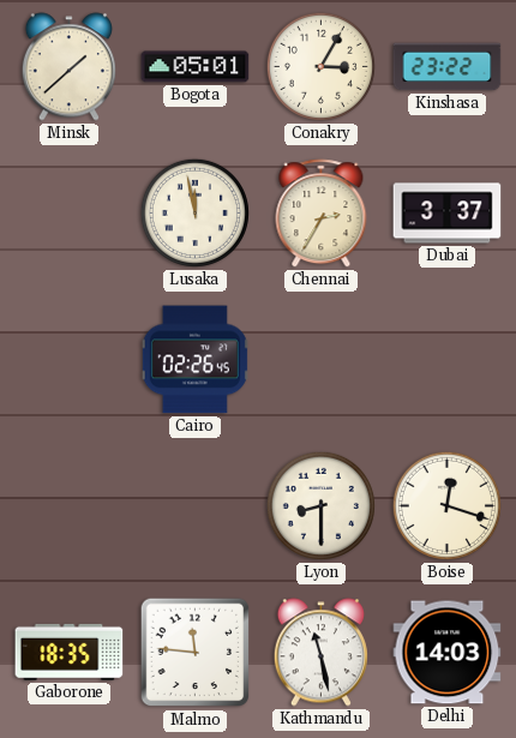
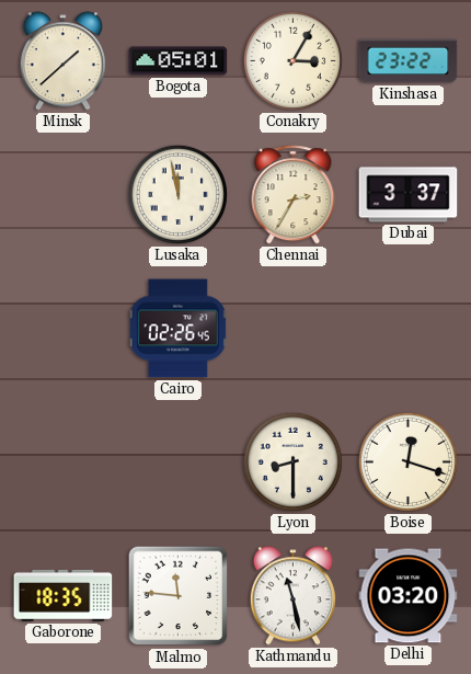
Delhi: 14:03 -> 03:20
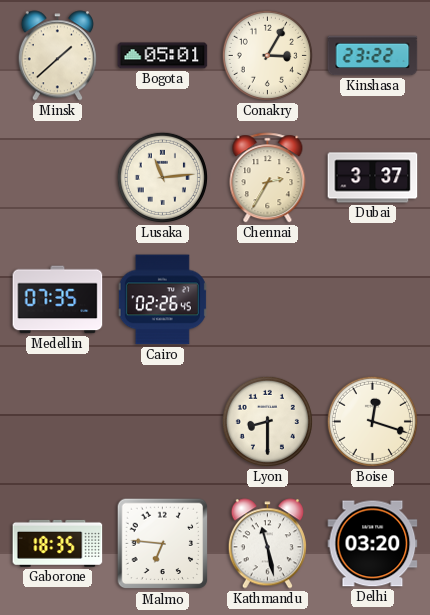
Lusaka: 11:58 -> 11:14
Medellin: none -> 07:35
Malmo: 11:46 -> 6:46
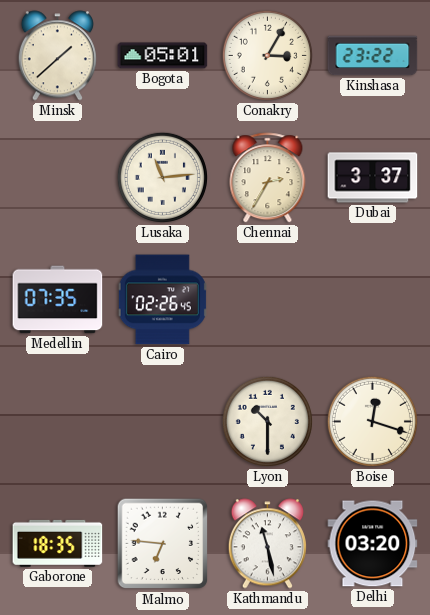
Lyon: 8:30 -> 10:30
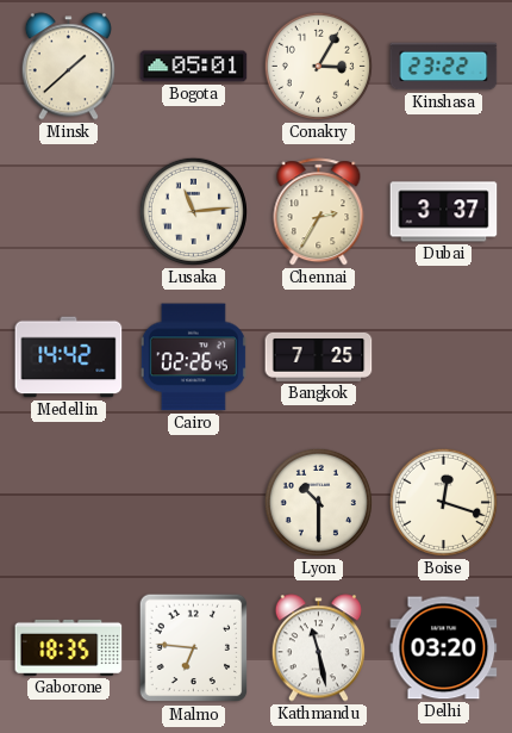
Medellin: 07:35 -> 14:42
Bangkok: none -> 7:25
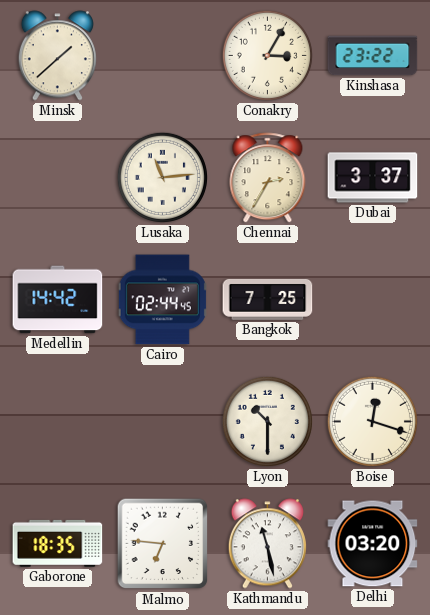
Bogota: 05:01 -> none
Cairo: 02:26 -> 02:44
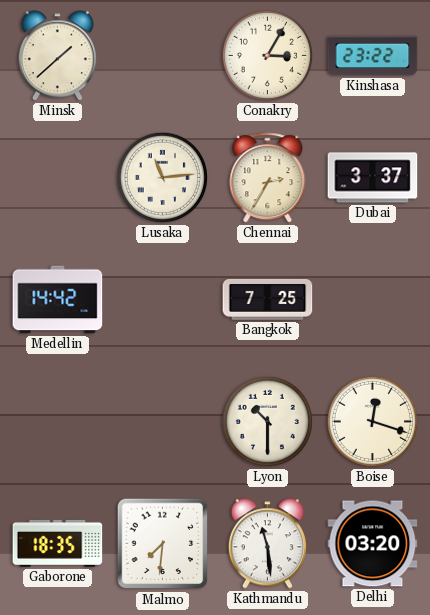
Cairo: 02:44 -> none
Malmo: 6:46 -> 7:31
Kathmandu: 11:28 -> 11:29
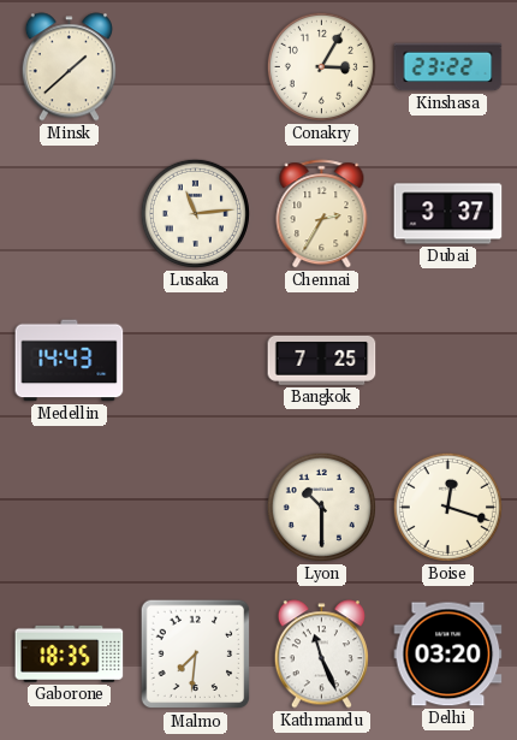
Medellin: 14:42 -> 14:43
Kathmandu: 11:29 -> 11:26
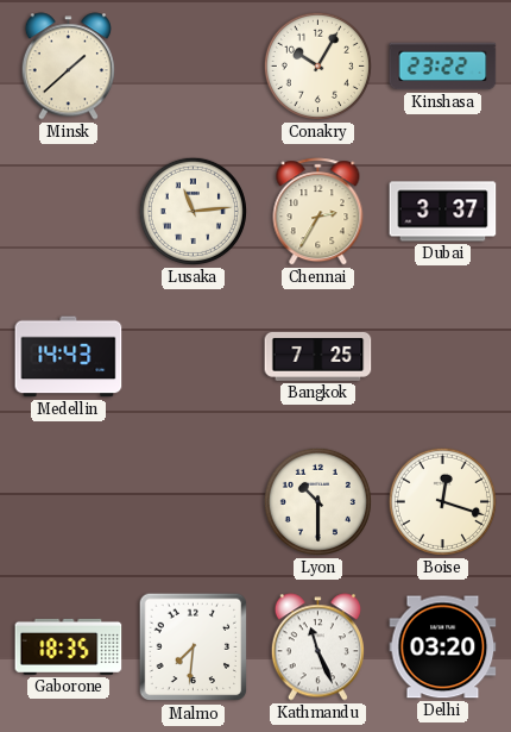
Conakry: 3:05 -> 10:05
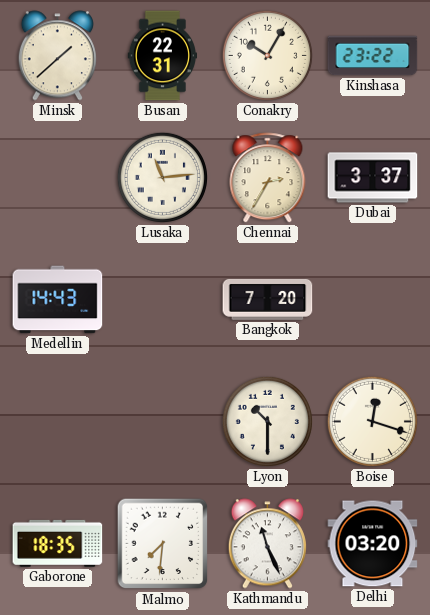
Busan: none -> 22:31
Bangkok: 7:25 -> 7:20
